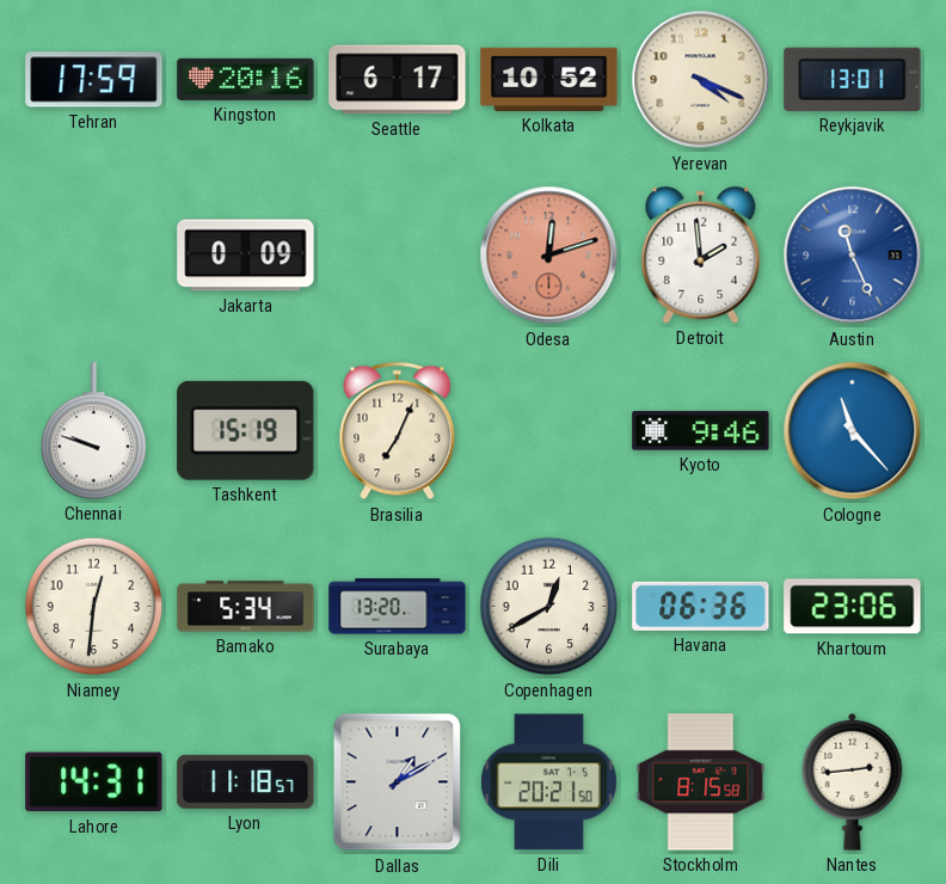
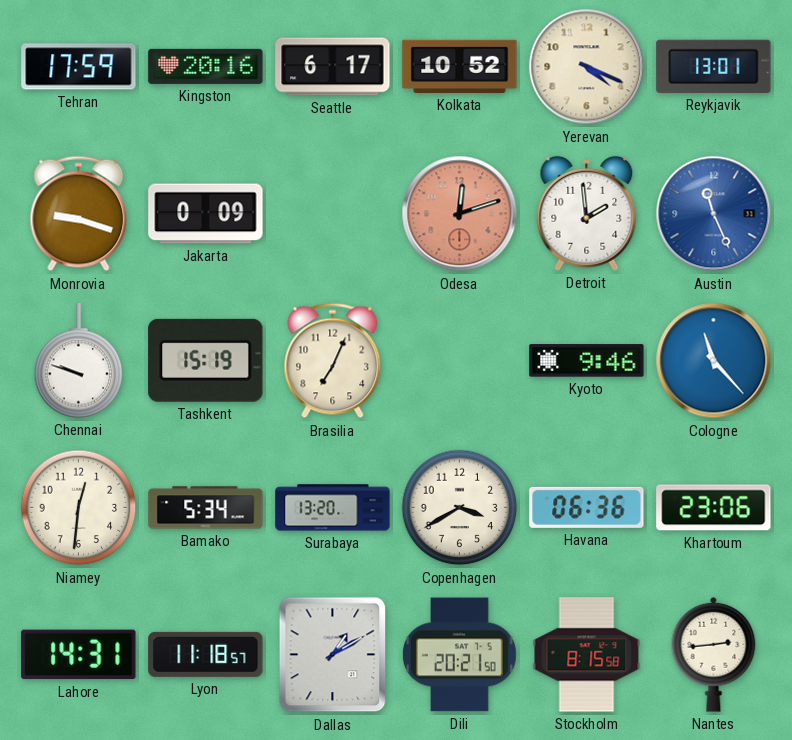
Monrovia: none -> 9:18
Copenhagen: 12:40 -> 3:40
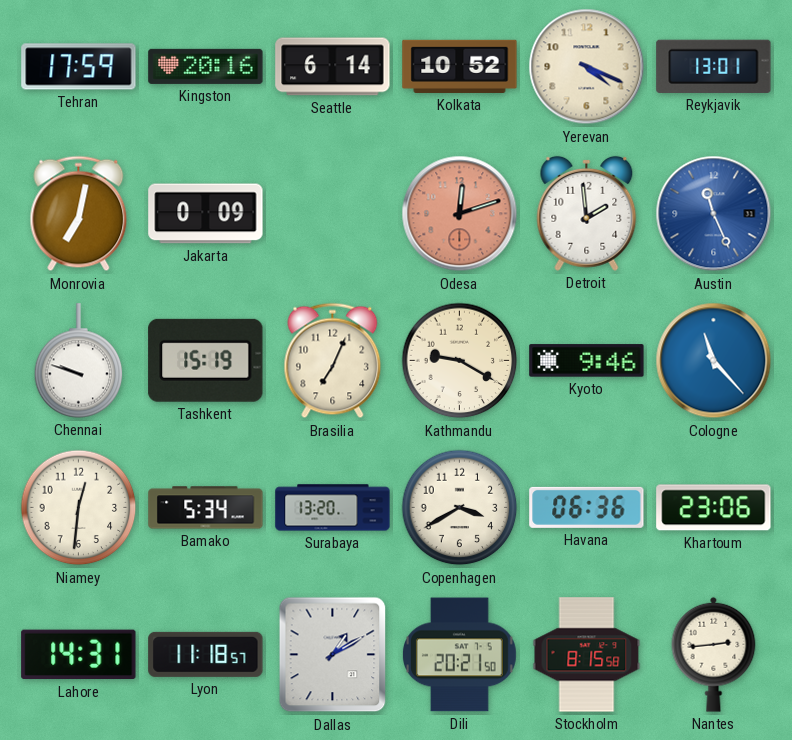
Seattle: 6:17 -> 6:14
Monrovia: 9:18 -> 7:02
Kathmandu: none -> 9:20
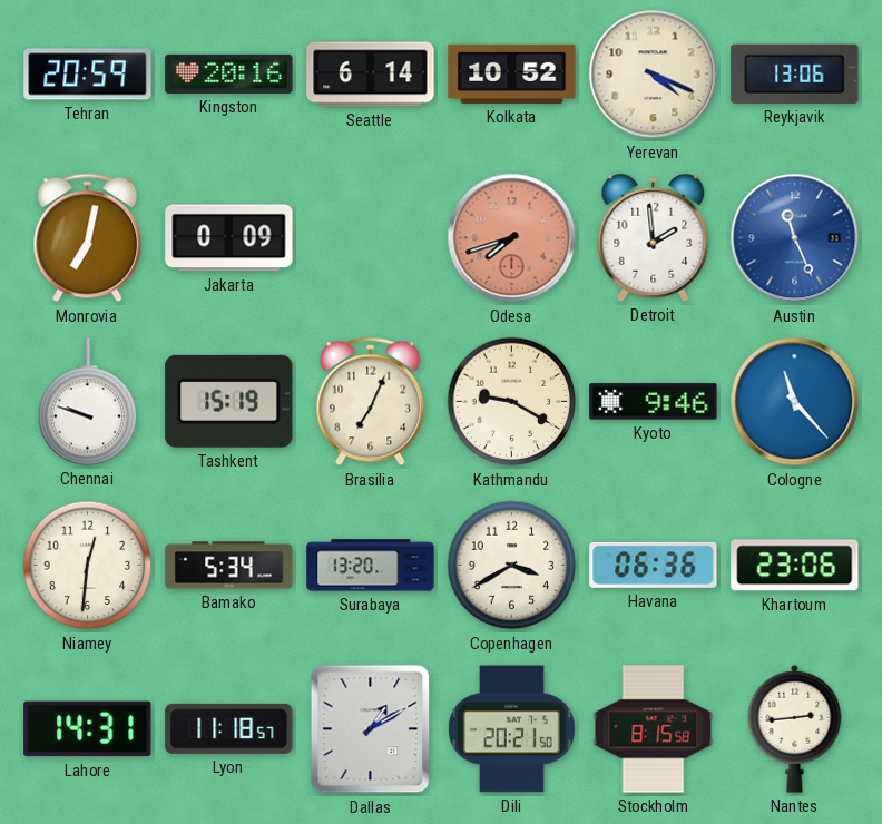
Tehran: 17:59 -> 20:59
Reykjavik: 13:01 -> 13:06
Odesa: 12:12 -> 7:42
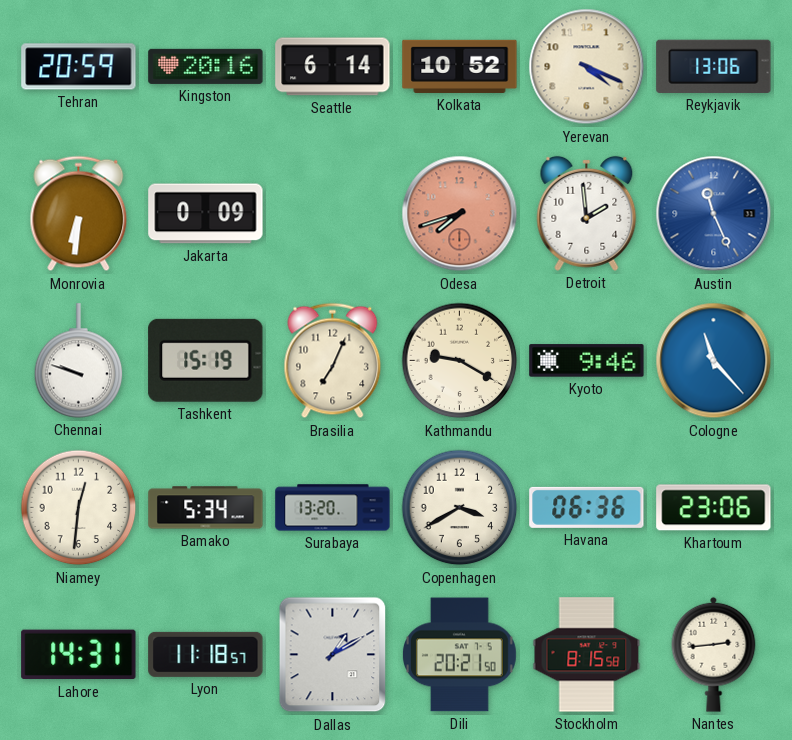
Monrovia: 7:02 -> 6:31
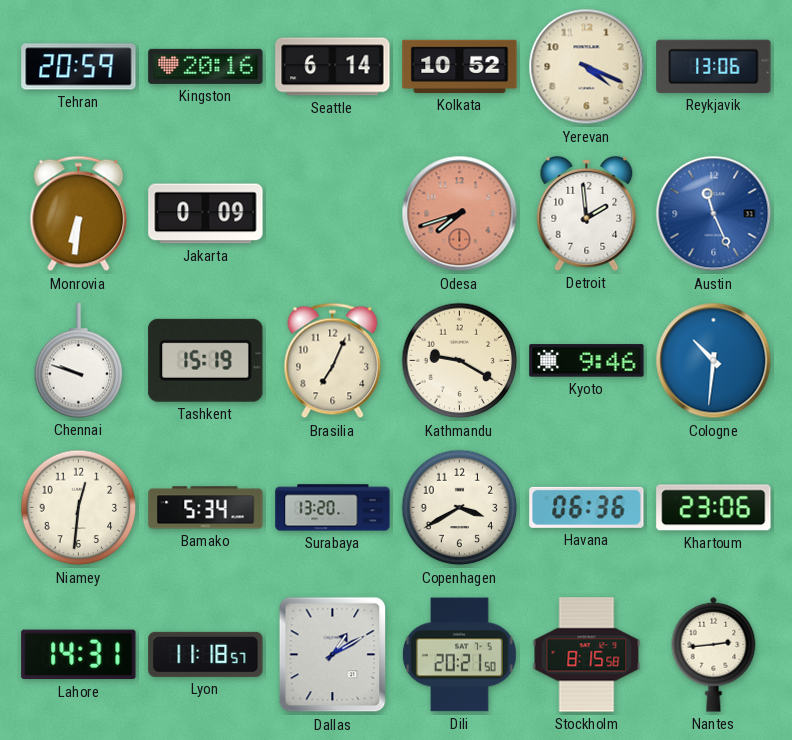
Cologne: 11:23 -> 10:31
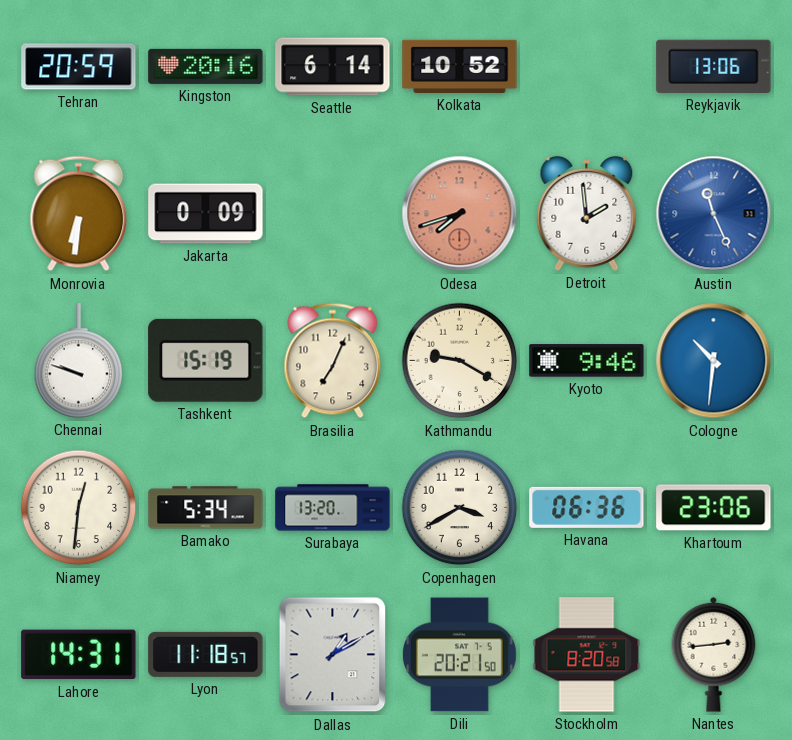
Yerevan: 4:19 -> none
Stockholm: 8:15 -> 8:20
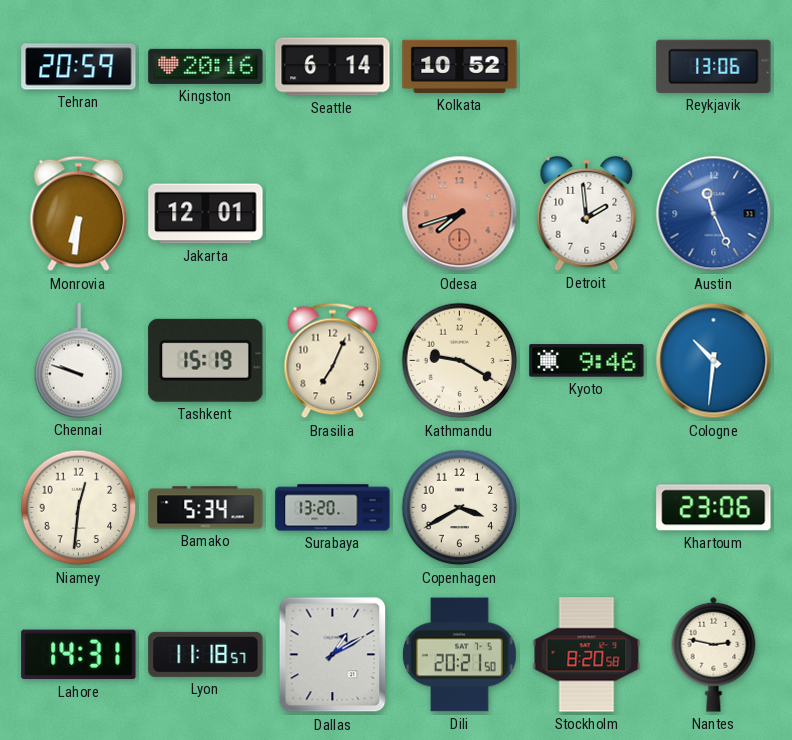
Jakarta: 0:09 -> 12:01
Havana: 06:36 -> none
Nantes: 2:44 -> 2:47
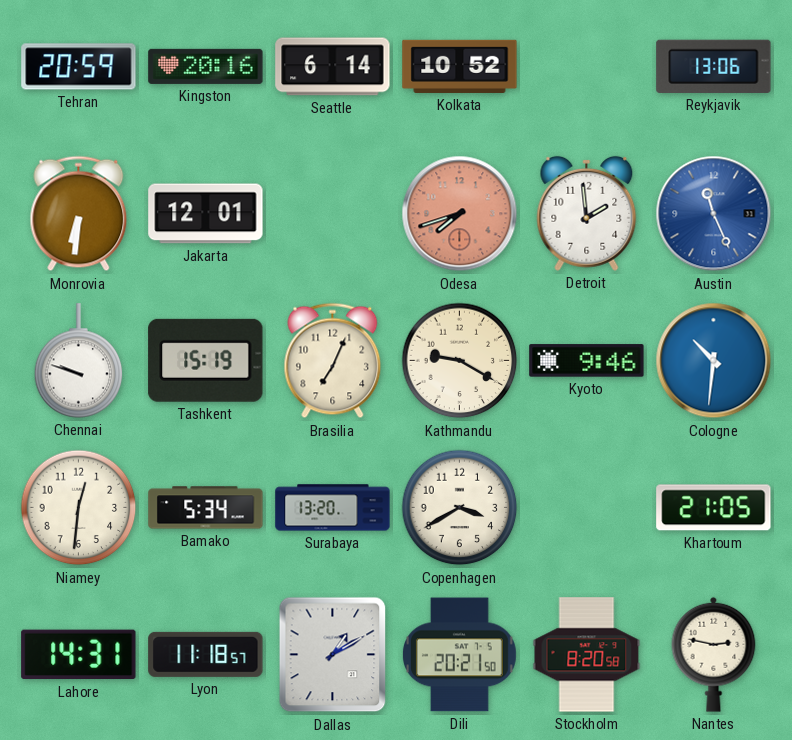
Khartoum: 23:06 -> 21:05
